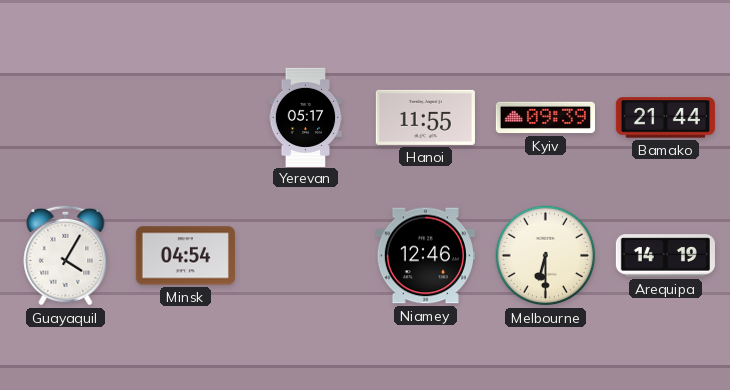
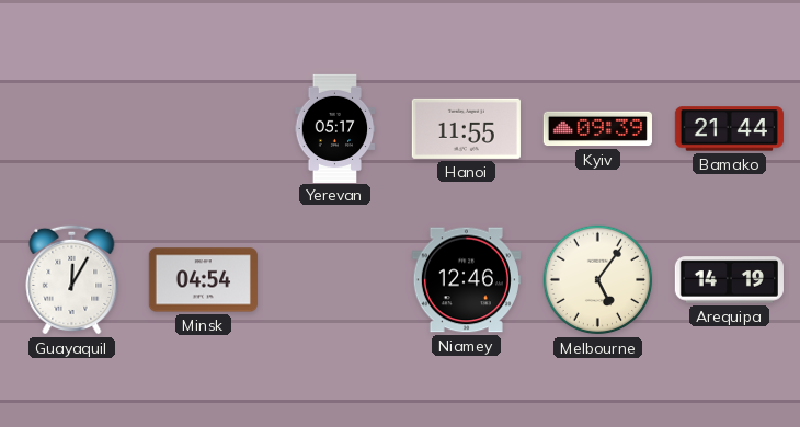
Guayaquil: 4:05 -> 12:05
Melbourne: 6:30 -> 5:06
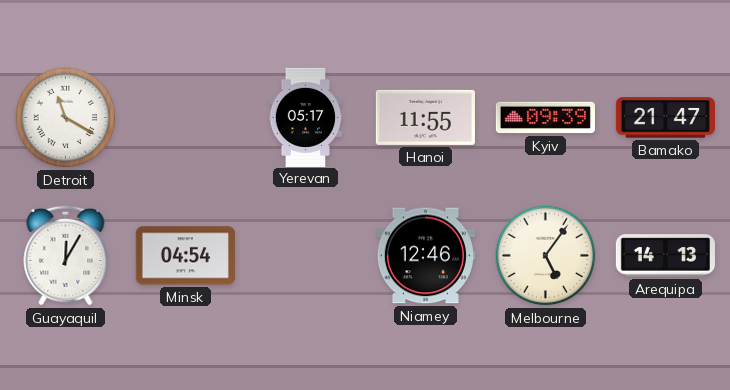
Detroit: none -> 11:20
Bamako: 21:44 -> 21:47
Arequipa: 14:19 -> 14:13
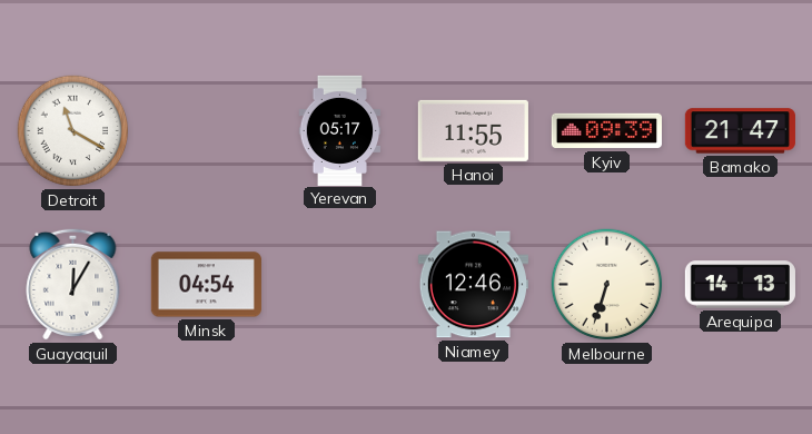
Melbourne: 5:06 -> 6:33
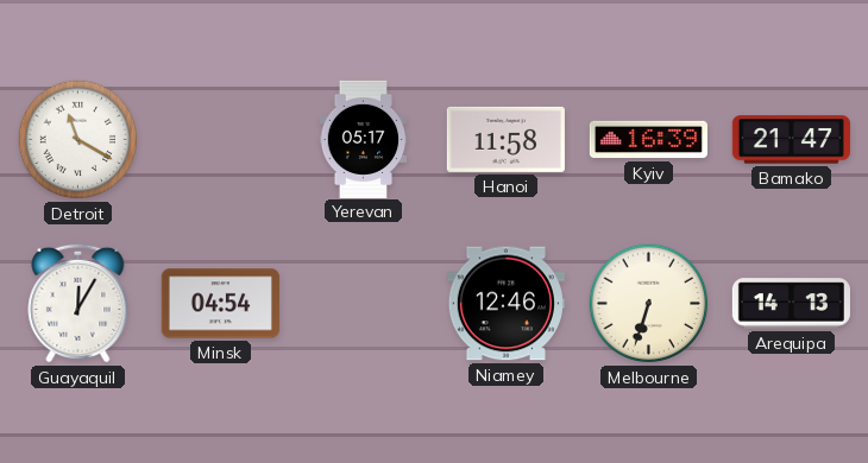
Hanoi: 11:55 -> 11:58
Kyiv: 09:39 -> 16:39
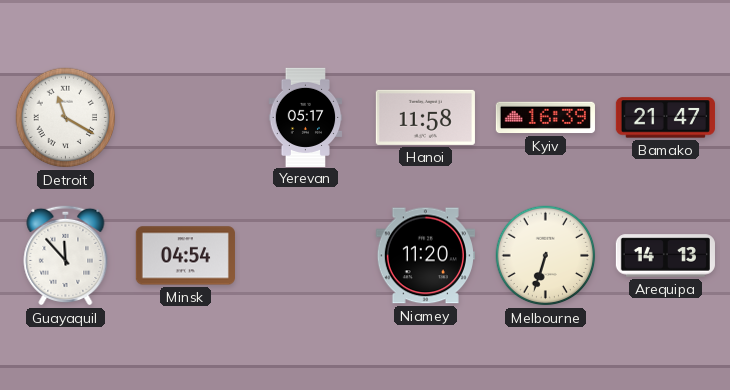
Guayaquil: 12:05 -> 11:53
Niamey: 12:46 -> 11:20
